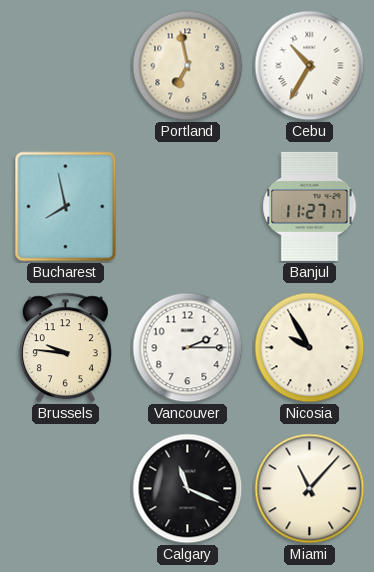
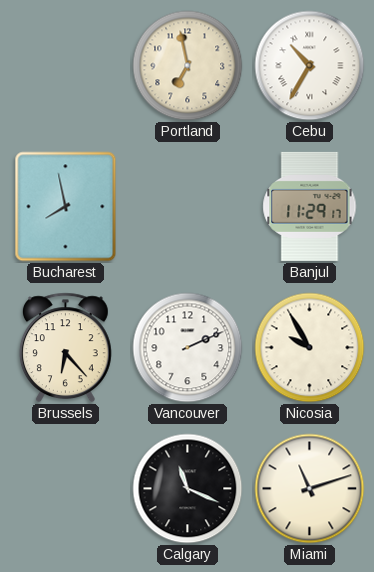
Banjul: 11:27 -> 11:29
Brussels: 9:46 -> 6:23
Vancouver: 2:15 -> 2:11
Miami: 11:07 -> 11:12
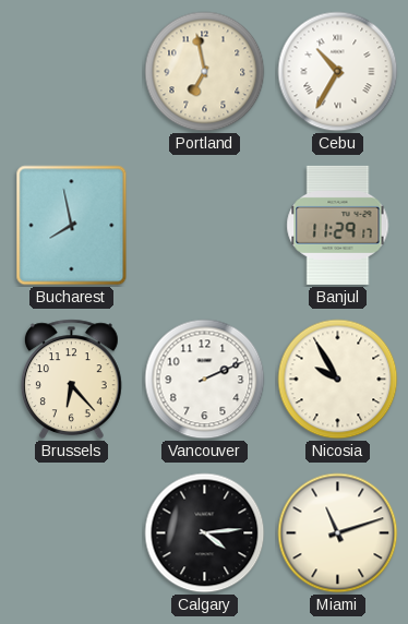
Calgary: 11:19 -> 4:14
